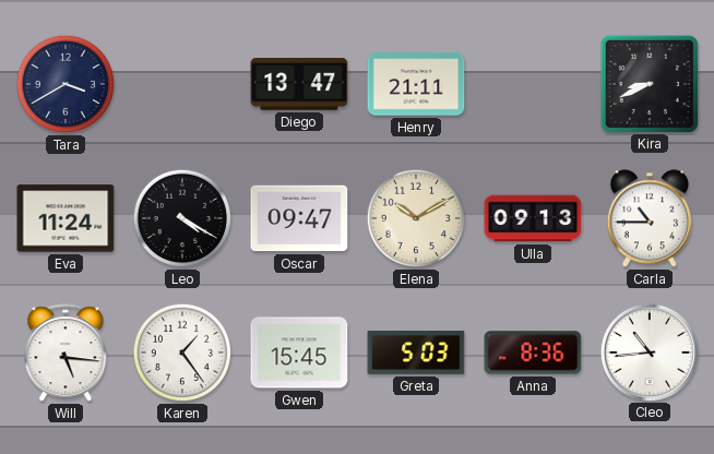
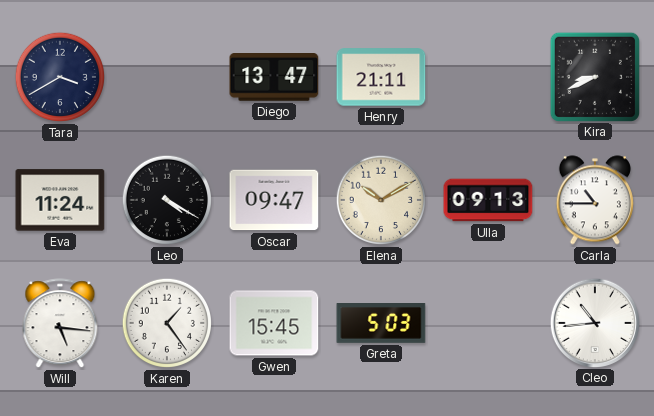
Anna: 8:36 -> none
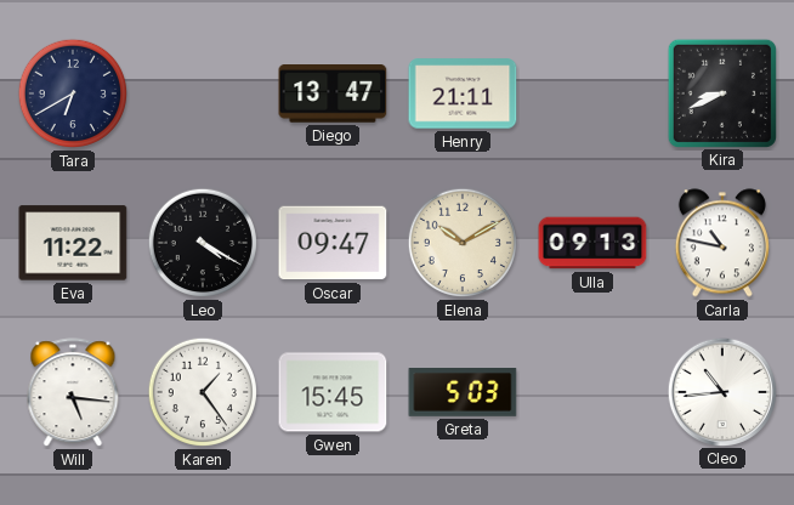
Tara: 3:40 -> 6:40
Eva: 11:24 -> 11:22
Carla: 10:45 -> 10:47
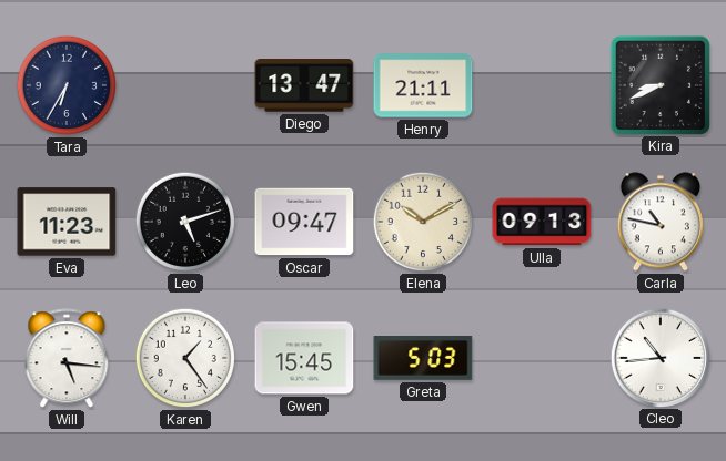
Tara: 6:40 -> 6:35
Eva: 11:22 -> 11:23
Leo: 4:20 -> 5:12
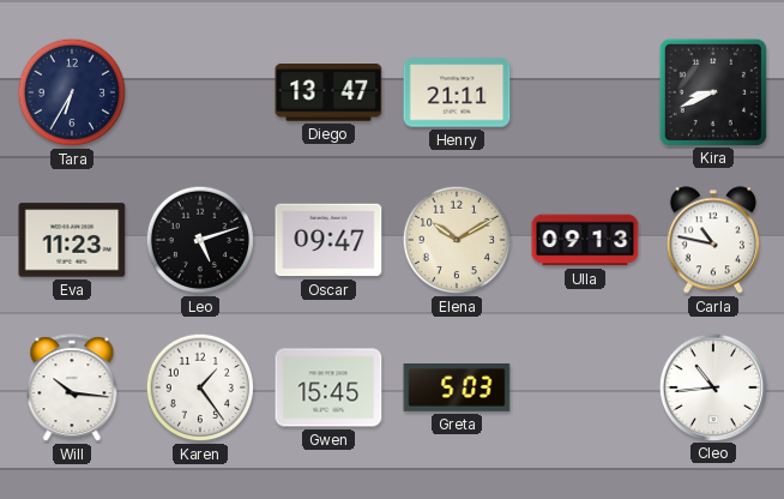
Will: 5:16 -> 10:16
